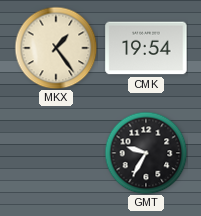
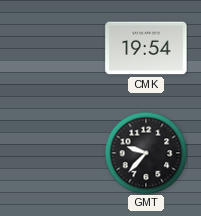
MKX: 1:24 -> none
GMT: 9:35 -> 9:37
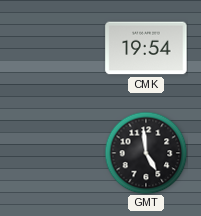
GMT: 9:37 -> 4:59
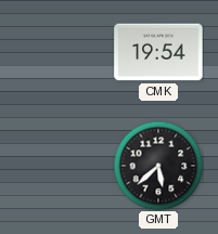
GMT: 4:59 -> 5:38
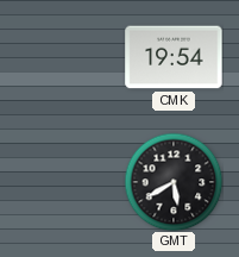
GMT: 5:38 -> 5:40
